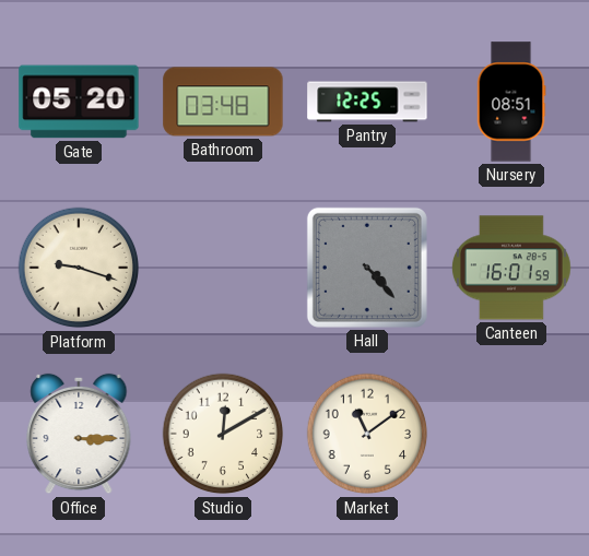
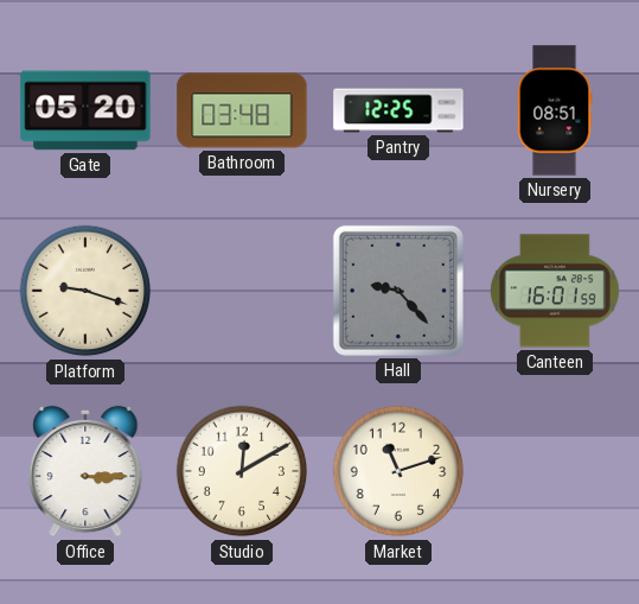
Hall: 4:23 -> 9:23
Market: 11:09 -> 11:12
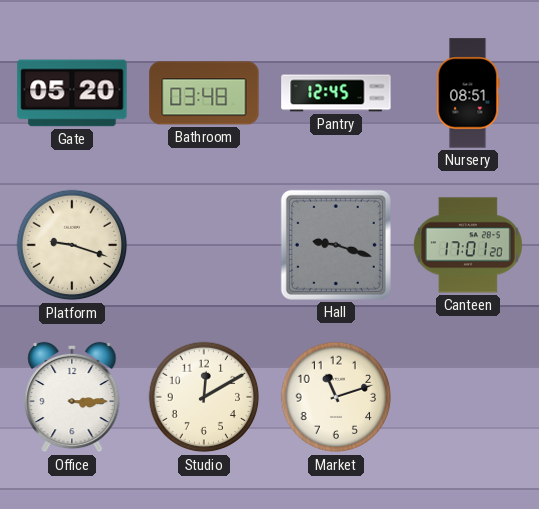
Pantry: 12:25 -> 12:45
Hall: 9:23 -> 9:18
Canteen: 16:01 -> 17:01
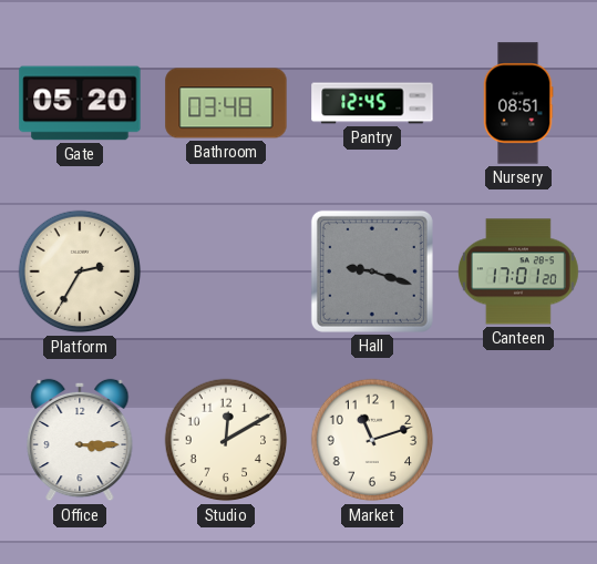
Platform: 9:18 -> 2:35
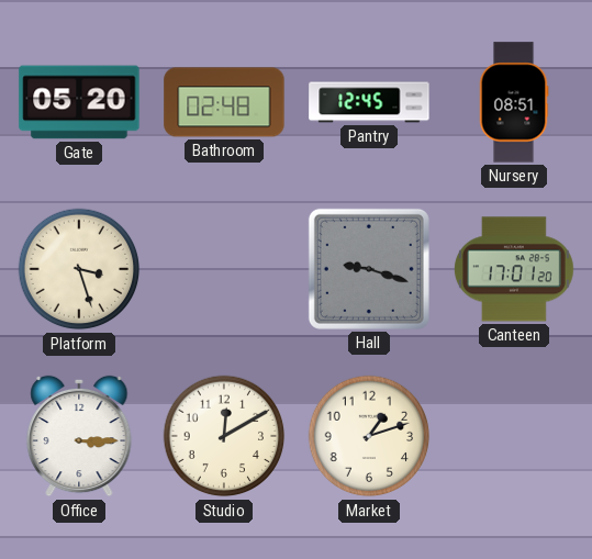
Bathroom: 03:48 -> 02:48
Platform: 2:35 -> 3:27
Market: 11:12 -> 1:12
